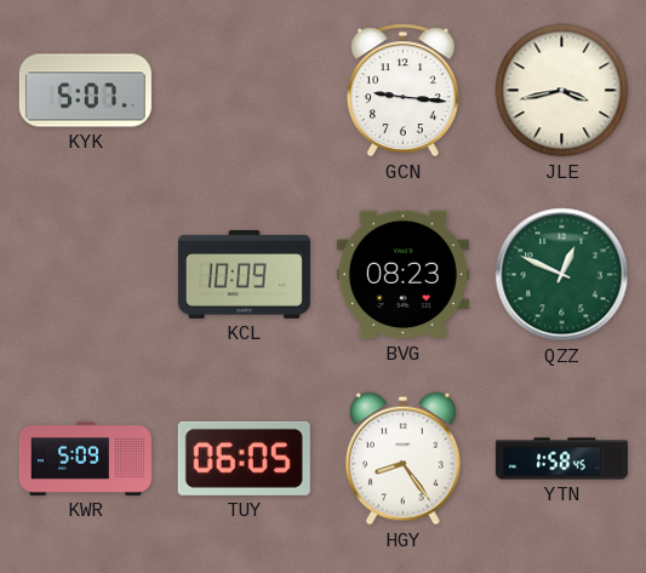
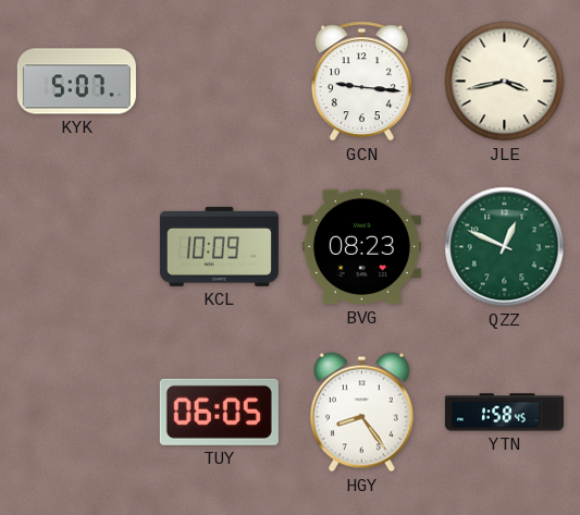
KWR: 5:09 -> none
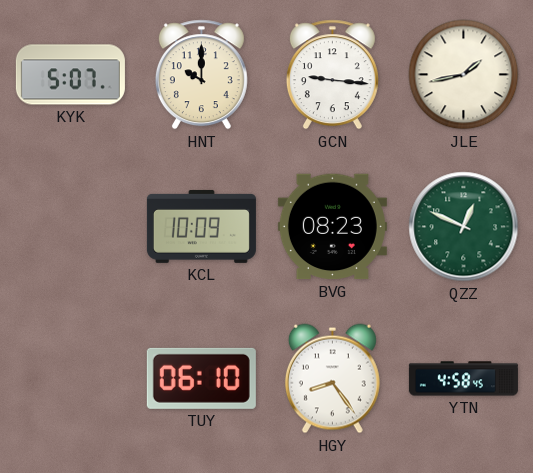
HNT: none -> 10:00
JLE: 3:43 -> 1:43
TUY: 06:05 -> 06:10
YTN: 1:58 -> 4:58
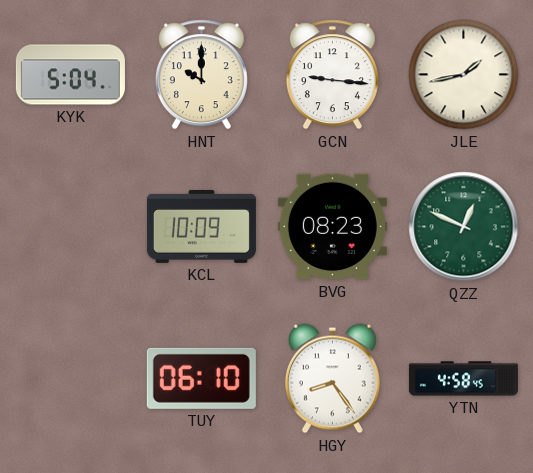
KYK: 5:07 -> 5:04
